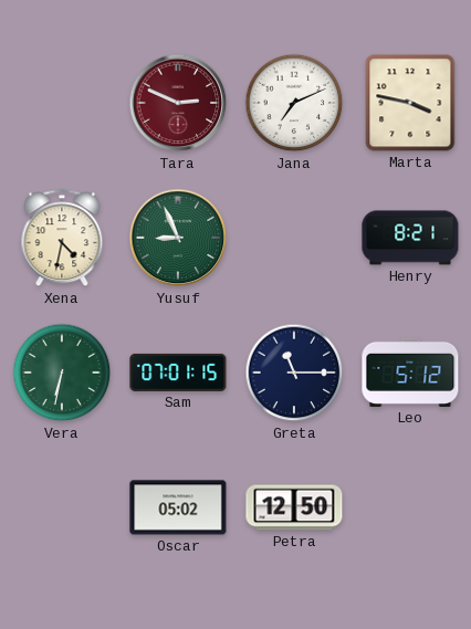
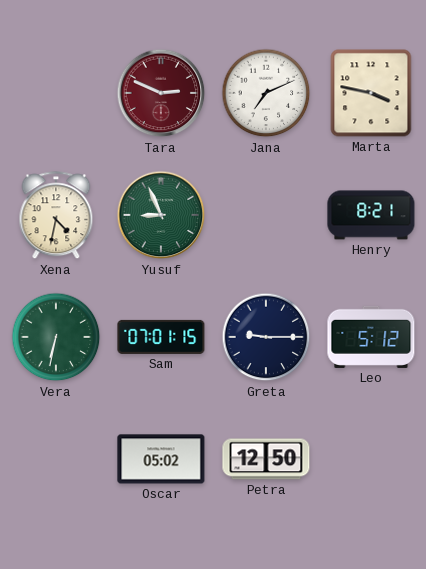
Greta: 11:15 -> 9:15
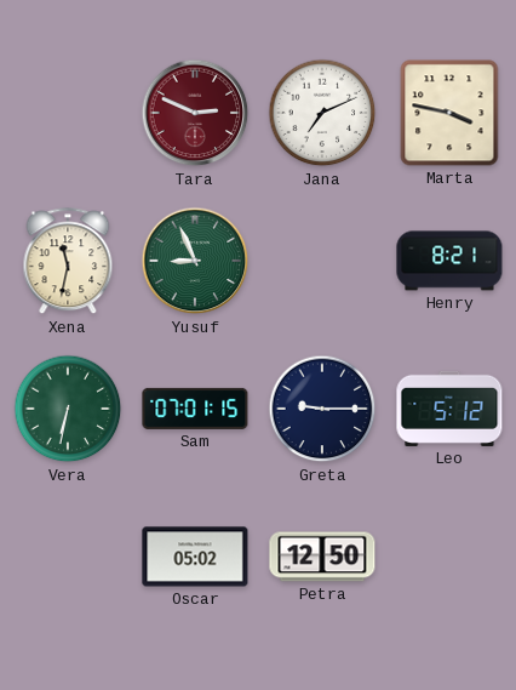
Xena: 4:32 -> 11:32
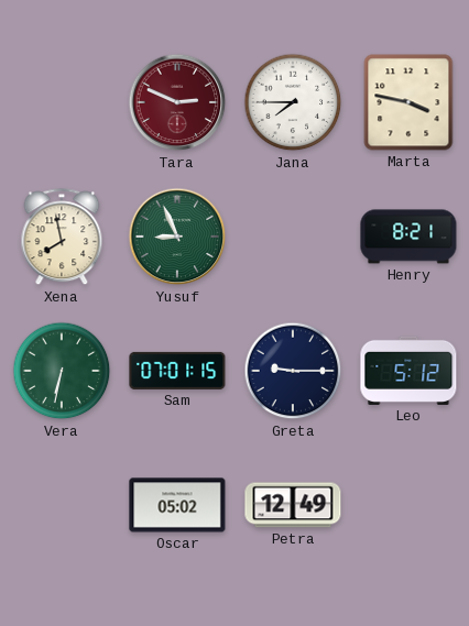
Jana: 7:11 -> 7:45
Xena: 11:32 -> 7:58
Petra: 12:50 -> 12:49
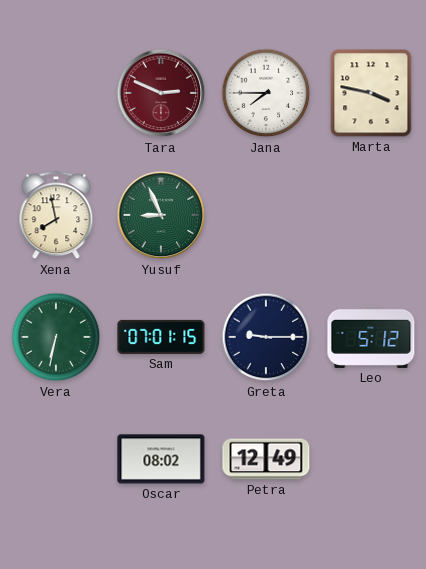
Henry: 8:21 -> none
Oscar: 05:02 -> 08:02
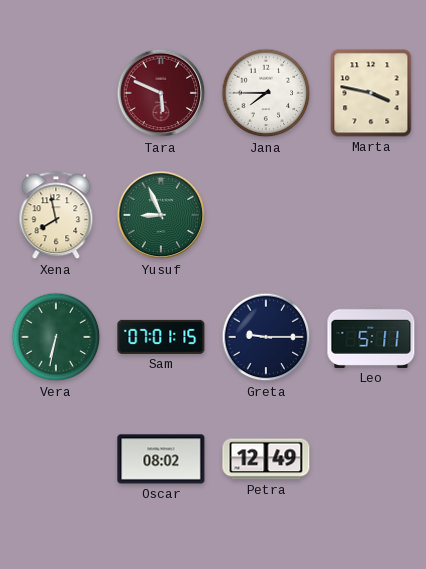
Tara: 2:49 -> 5:49
Leo: 5:12 -> 5:11
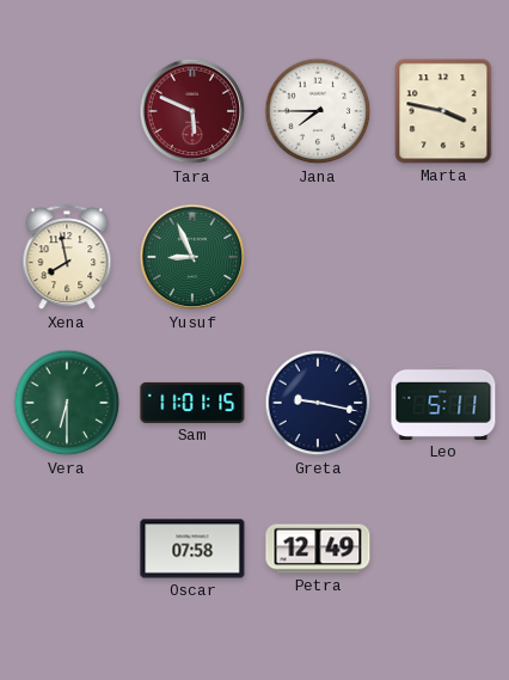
Vera: 6:32 -> 6:30
Sam: 07:01 -> 11:01
Greta: 9:15 -> 9:17
Oscar: 08:02 -> 07:58
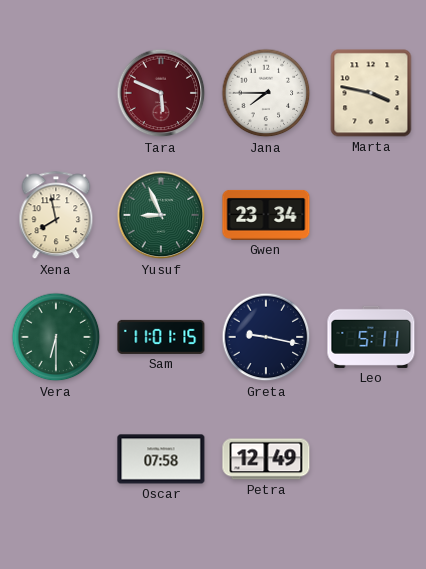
Gwen: none -> 23:34
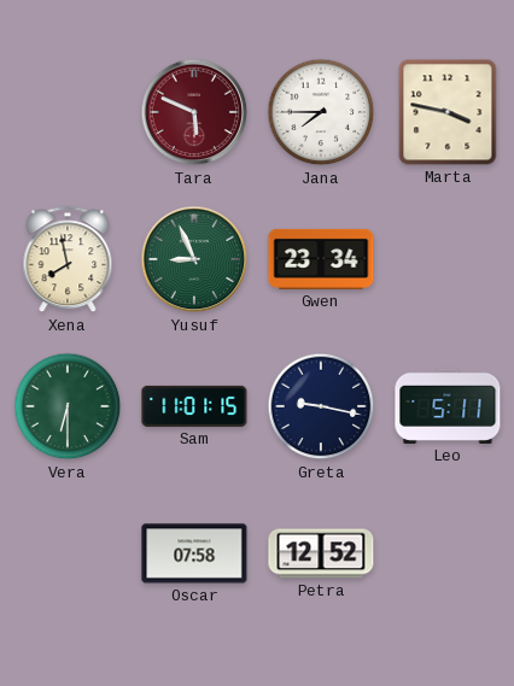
Petra: 12:49 -> 12:52
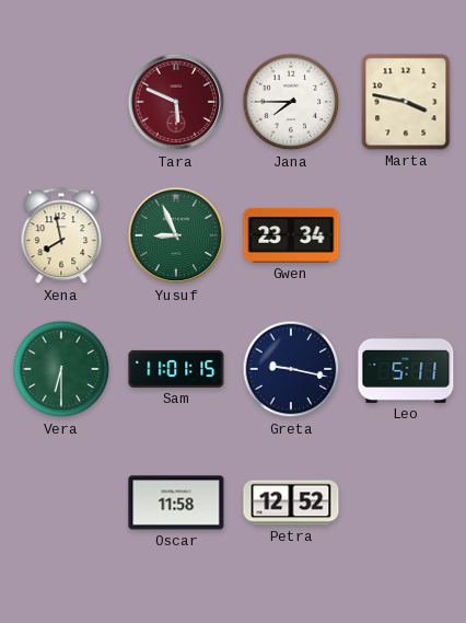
Oscar: 07:58 -> 11:58
